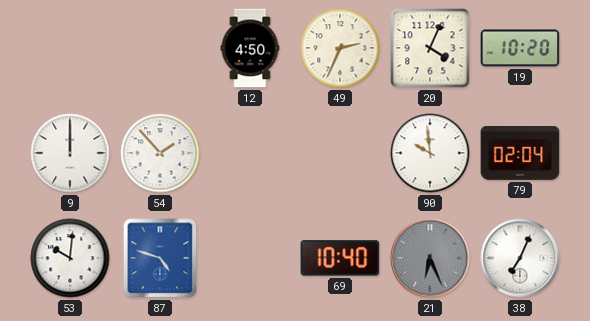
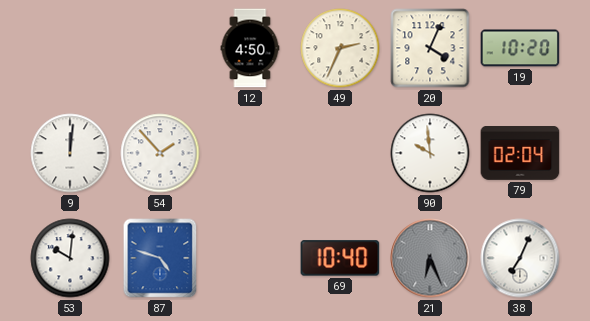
9: 12:00 -> 12:01
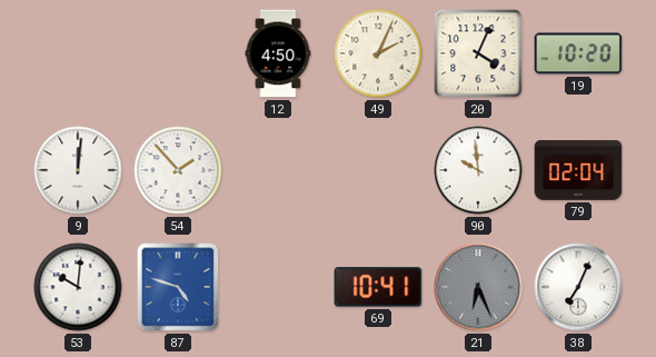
49: 2:34 -> 2:04
69: 10:40 -> 10:41
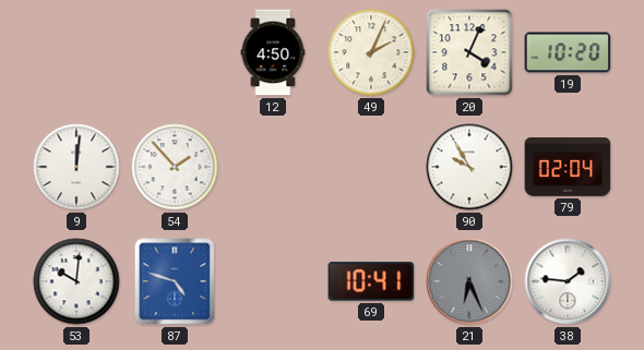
90: 9:59 -> 9:55
38: 7:04 -> 1:46
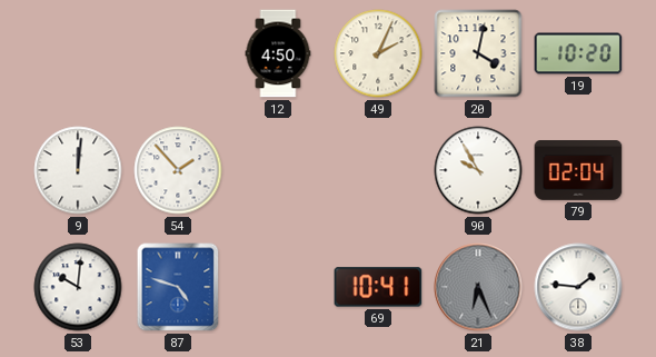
20: 4:04 -> 4:02
